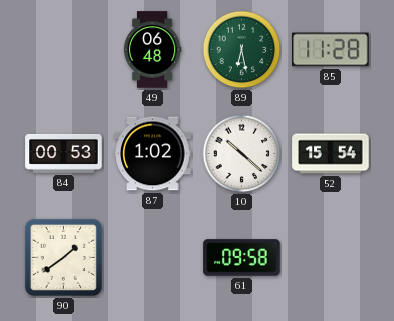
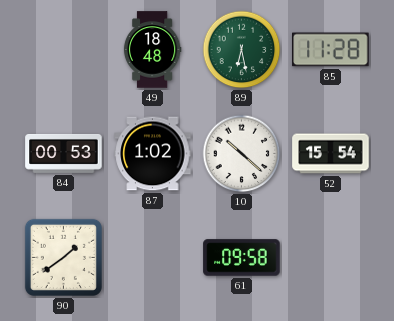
49: 06:48 -> 18:48
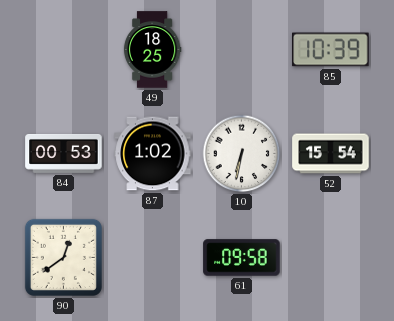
49: 18:48 -> 18:25
89: 6:28 -> none
85: 11:28 -> 10:39
10: 10:22 -> 6:32
90: 1:39 -> 12:39
